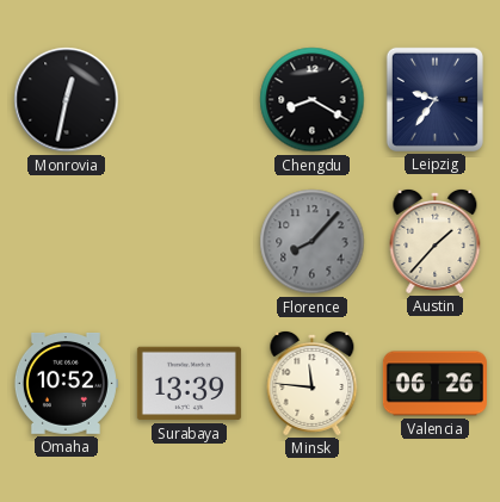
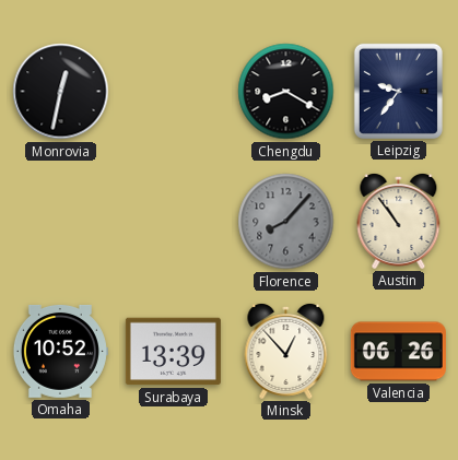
Austin: 1:37 -> 10:54
Minsk: 11:46 -> 12:53
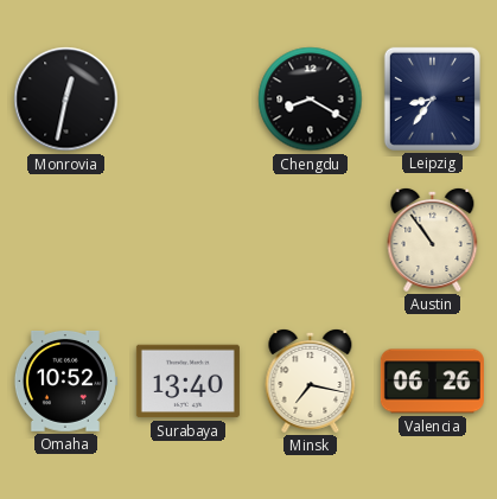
Leipzig: 9:36 -> 8:36
Florence: 8:07 -> none
Surabaya: 13:39 -> 13:40
Minsk: 12:53 -> 7:17
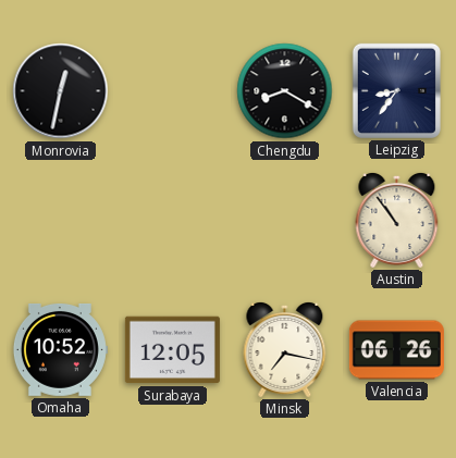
Surabaya: 13:40 -> 12:05
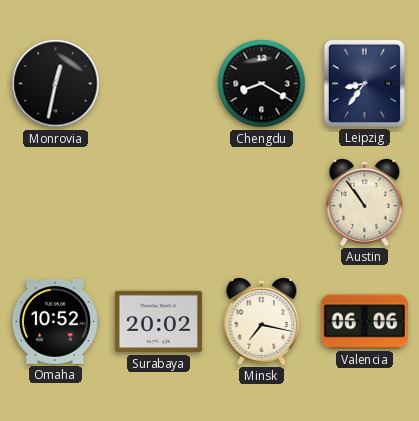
Surabaya: 12:05 -> 20:02
Valencia: 06:26 -> 06:06
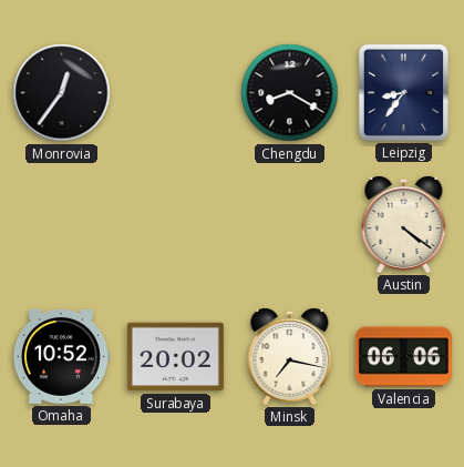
Monrovia: 12:32 -> 12:36
Austin: 10:54 -> 4:21
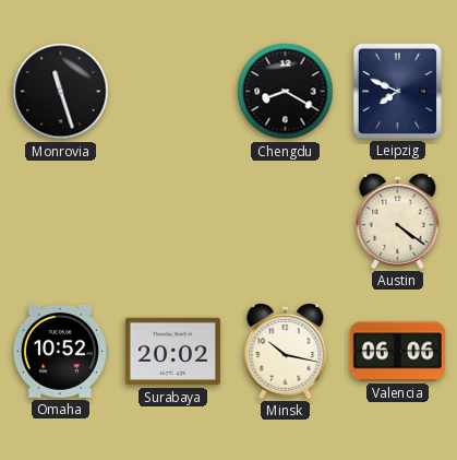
Monrovia: 12:36 -> 11:27
Leipzig: 8:36 -> 7:49
Minsk: 7:17 -> 10:17
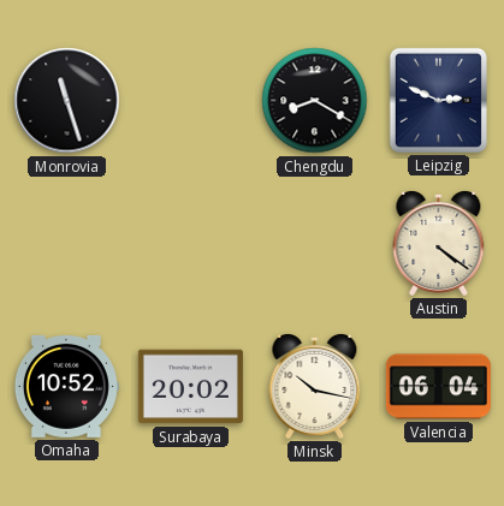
Leipzig: 7:49 -> 2:49
Valencia: 06:06 -> 06:04
